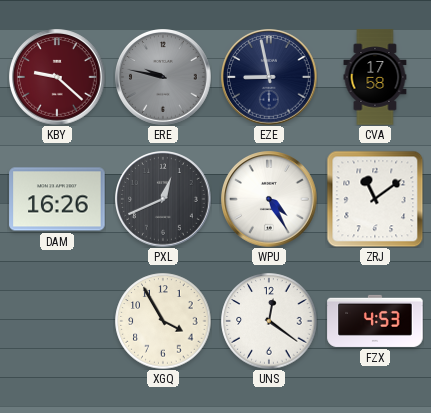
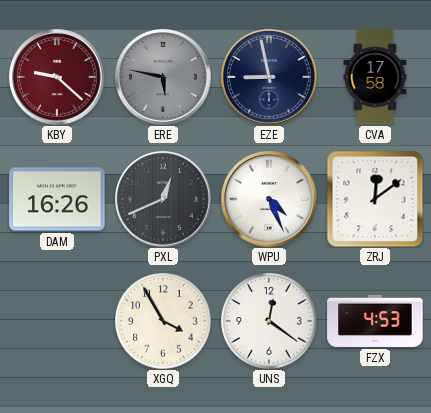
ERE: 9:47 -> 5:47
WPU: 4:25 -> 4:26
ZRJ: 11:09 -> 12:09
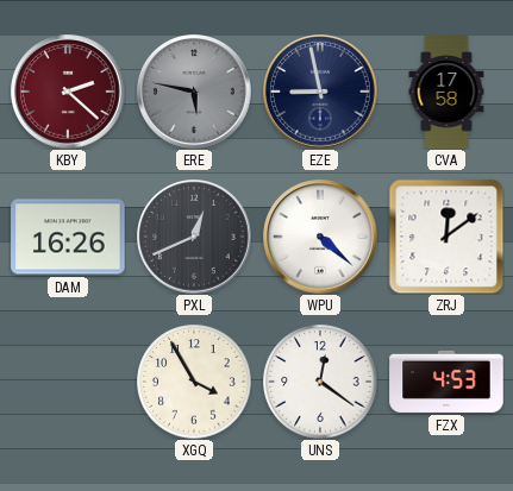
KBY: 9:22 -> 2:22
WPU: 4:26 -> 4:22
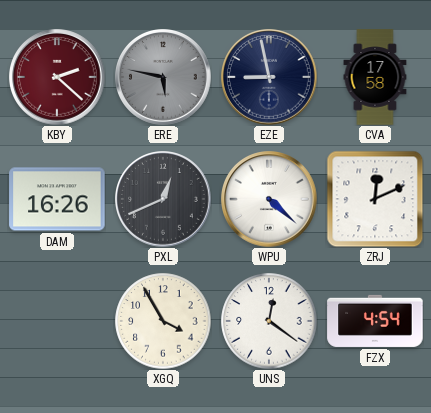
ZRJ: 12:09 -> 12:11
FZX: 4:53 -> 4:54
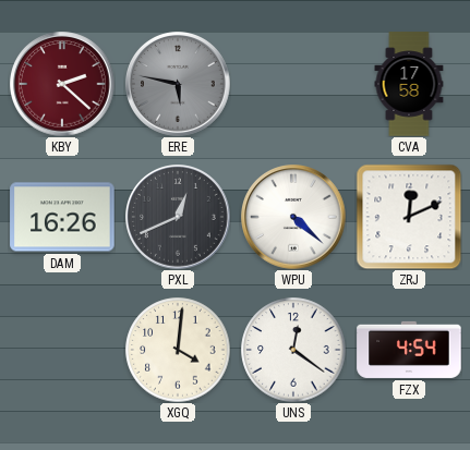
EZE: 8:58 -> none
XGQ: 3:55 -> 4:01
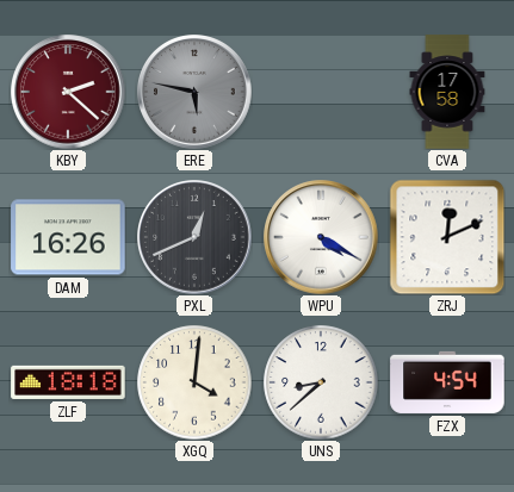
WPU: 4:22 -> 4:20
ZLF: none -> 18:18
UNS: 12:21 -> 8:38
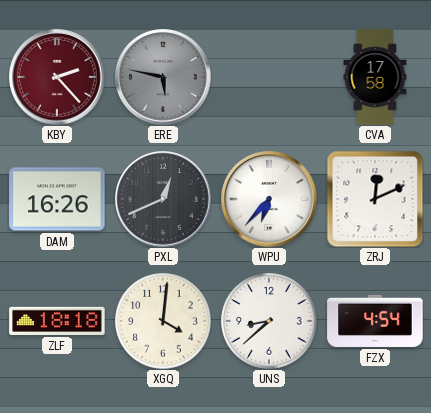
KBY: 2:22 -> 2:23
WPU: 4:20 -> 6:37
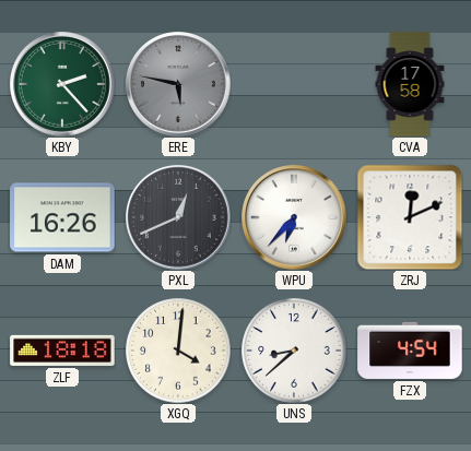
KBY dial: burgundy -> green
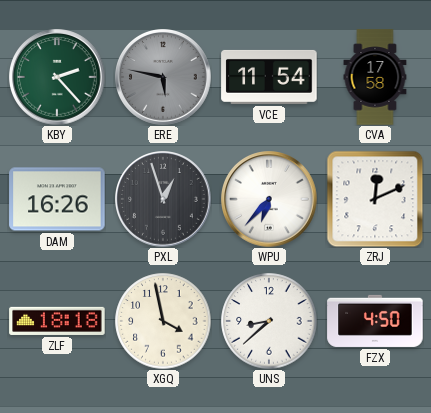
VCE: none -> 11:54
PXL: 12:41 -> 12:57
XGQ: 4:01 -> 3:58
FZX: 4:54 -> 4:50
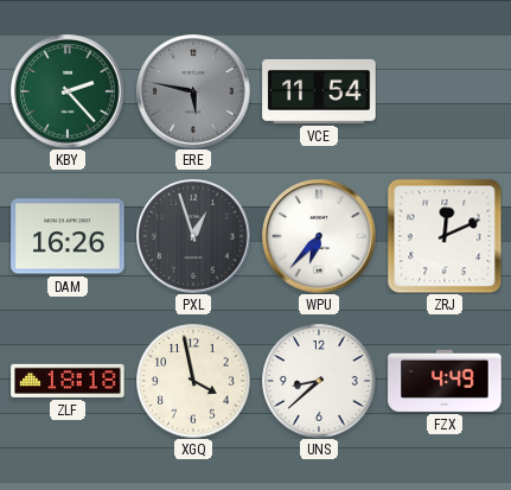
CVA: 17:58 -> none
FZX: 4:50 -> 4:49
